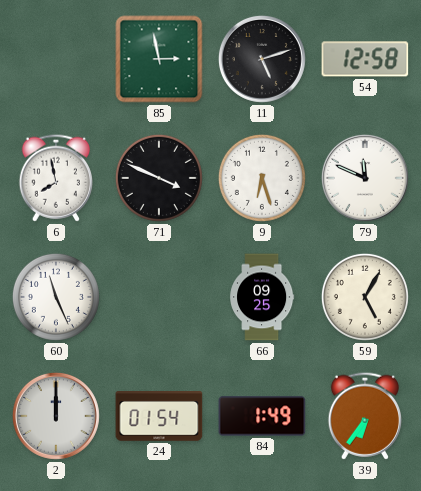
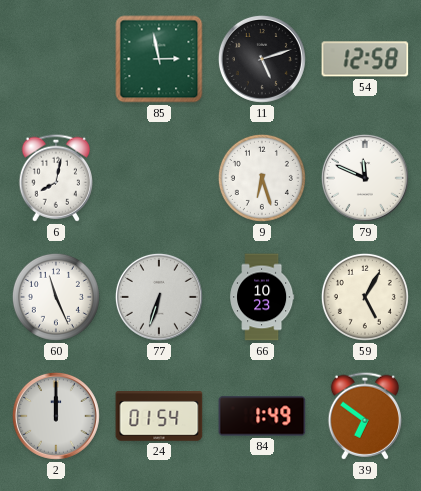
6: 7:58 -> 8:02
71: 3:49 -> none
77: none -> 6:33
66: 09:25 -> 10:23
39: 6:36 -> 6:51
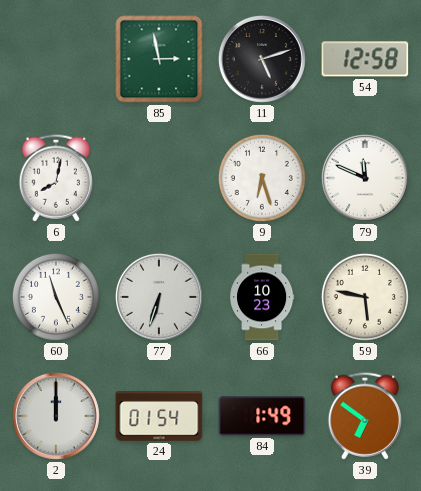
59: 5:05 -> 5:47
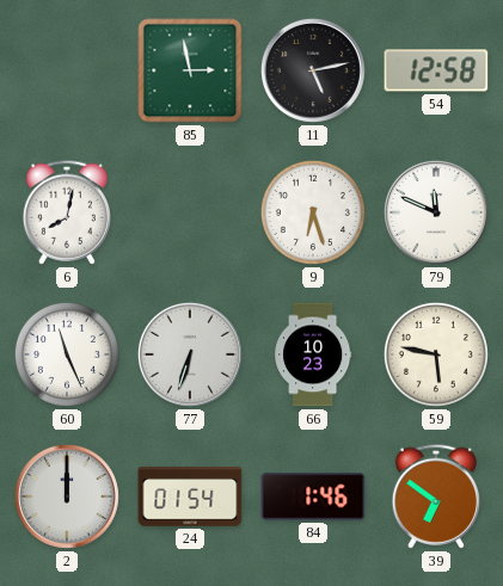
11: 5:12 -> 5:13
84: 1:49 -> 1:46
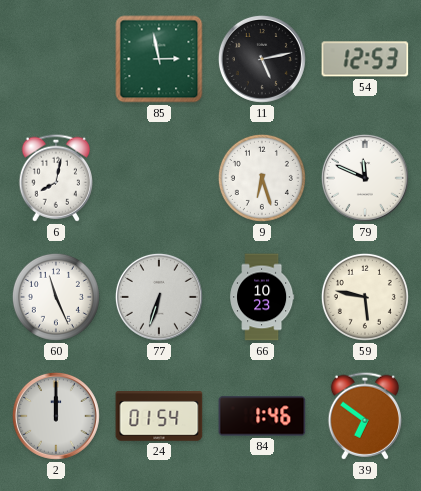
54: 12:58 -> 12:53
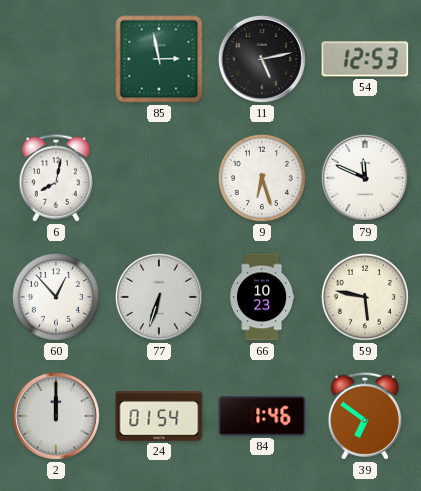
60: 11:26 -> 12:53
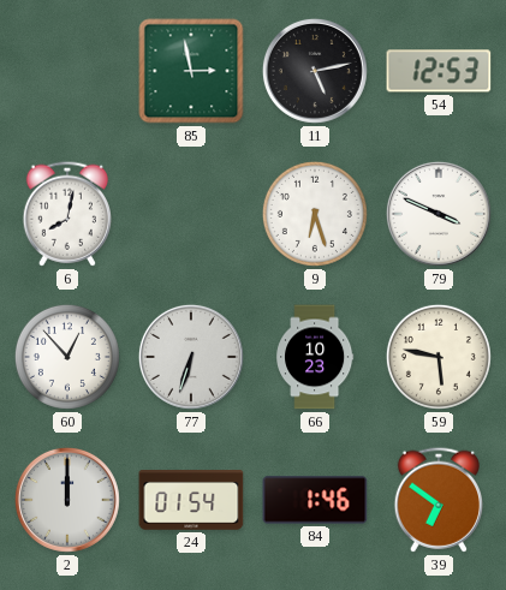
79: 11:49 -> 3:49
